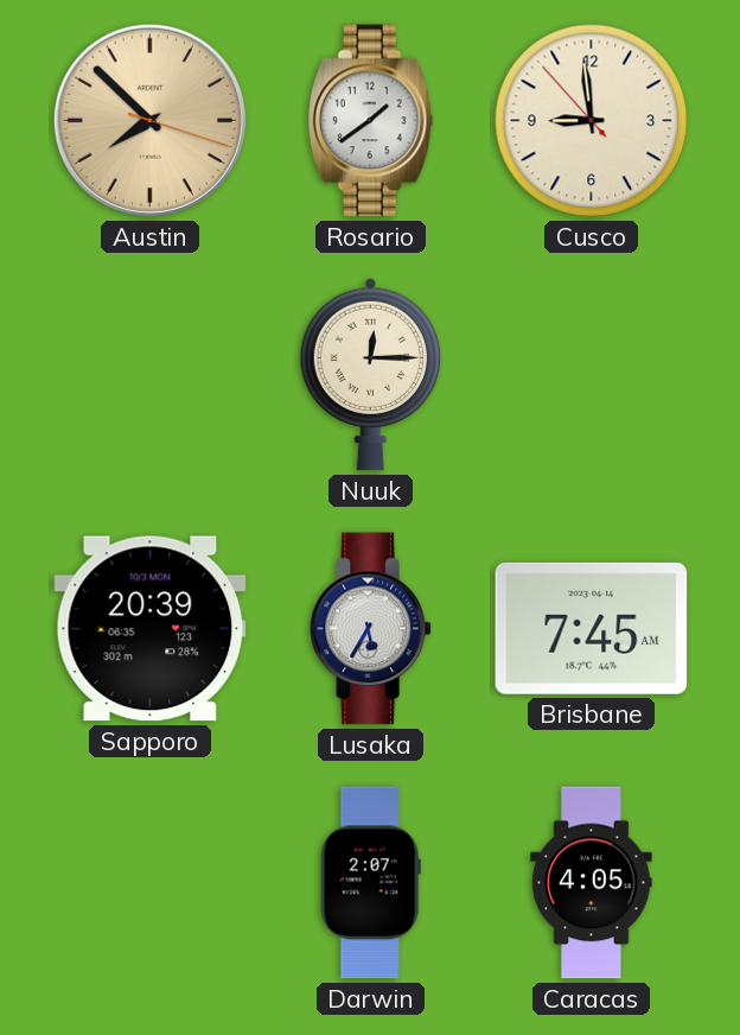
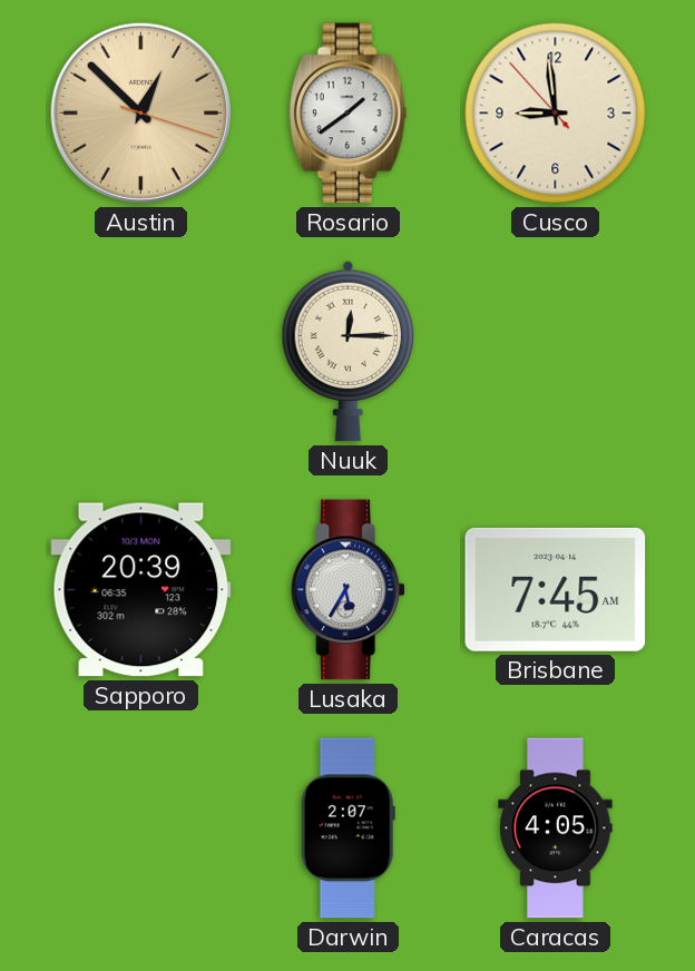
Austin: 7:52 -> 12:52
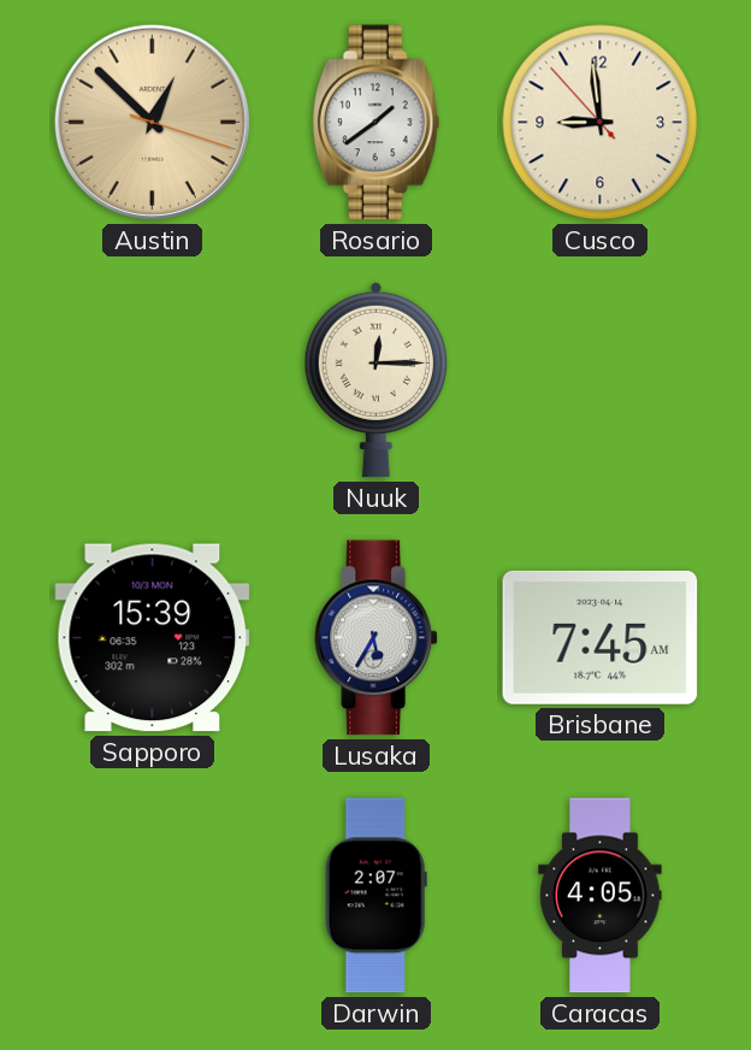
Sapporo: 20:39 -> 15:39
